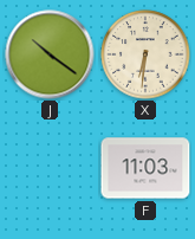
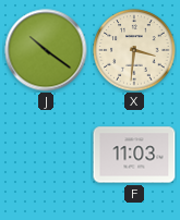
X: 6:31 -> 3:31
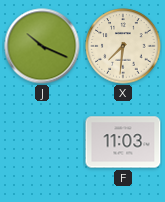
J: 10:21 -> 10:19
X: 3:31 -> 7:31
